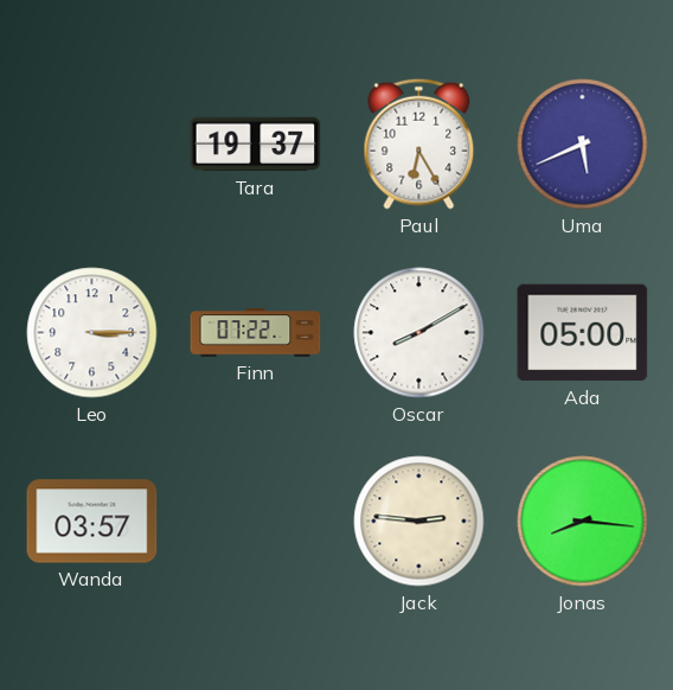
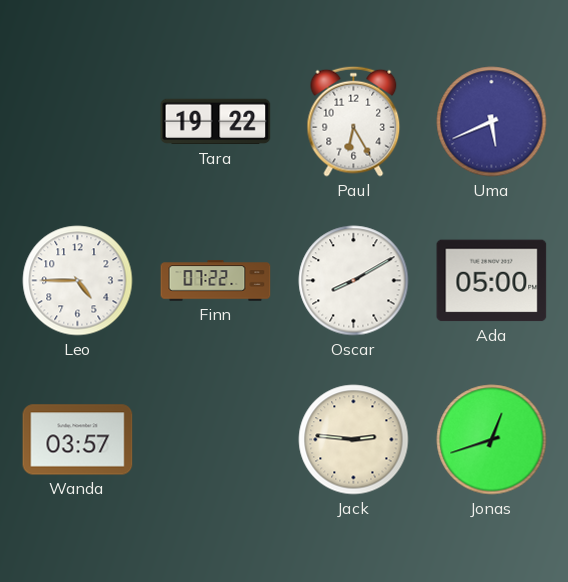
Tara: 19:37 -> 19:22
Leo: 3:15 -> 4:45
Jonas: 8:16 -> 12:42
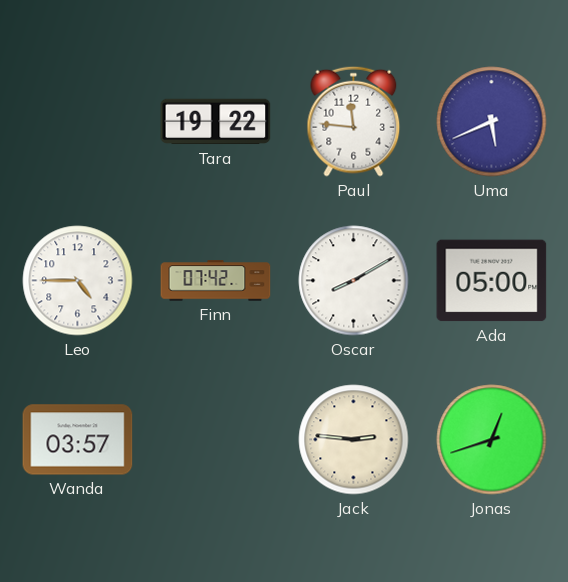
Paul: 6:25 -> 11:46
Finn: 07:22 -> 07:42
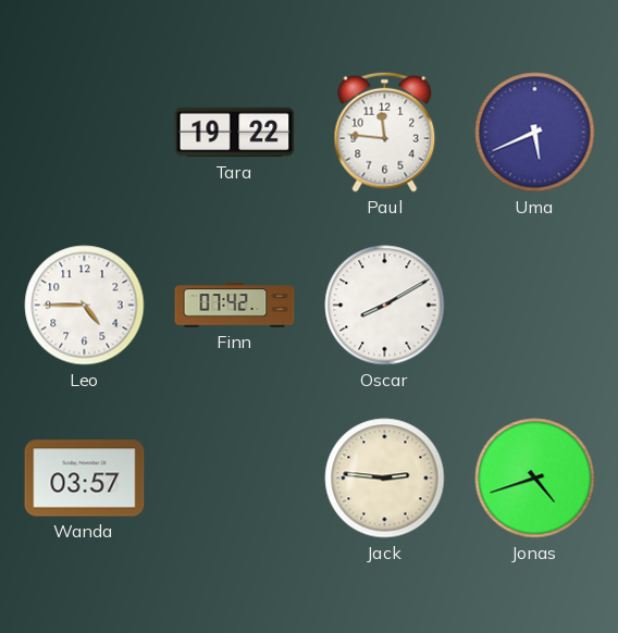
Ada: 05:00 -> none
Jonas: 12:42 -> 4:42
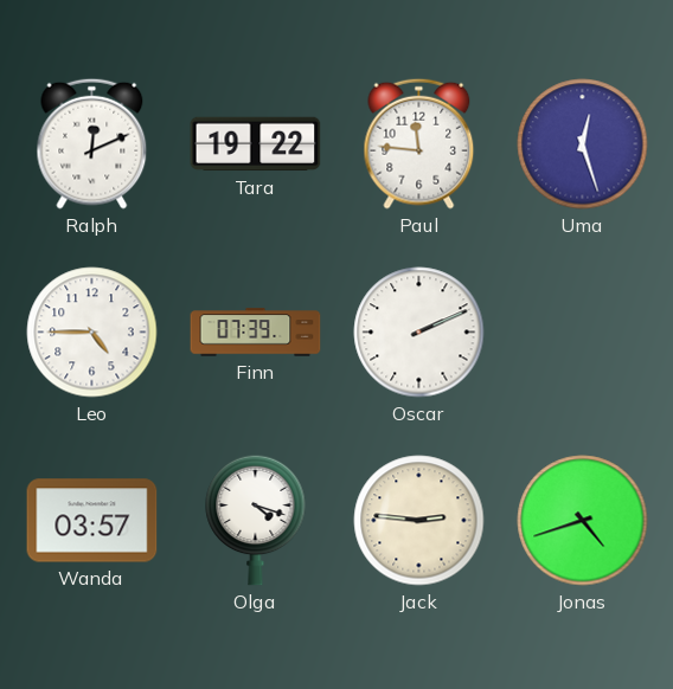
Ralph: none -> 12:11
Uma: 5:41 -> 12:27
Finn: 07:42 -> 07:39
Oscar: 8:10 -> 2:11
Olga: none -> 4:18
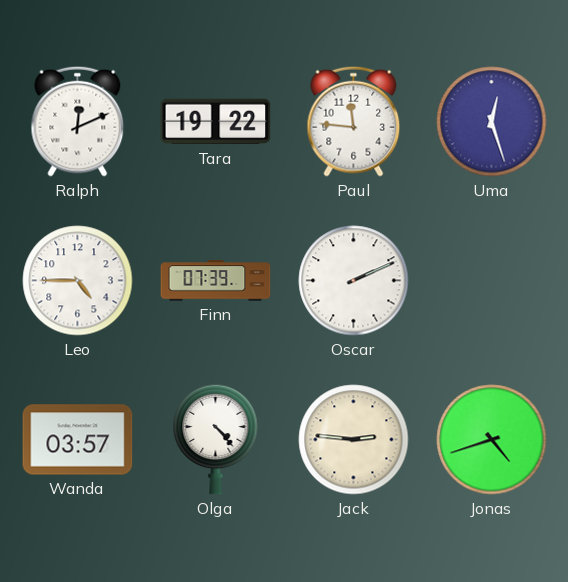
Olga: 4:18 -> 4:23
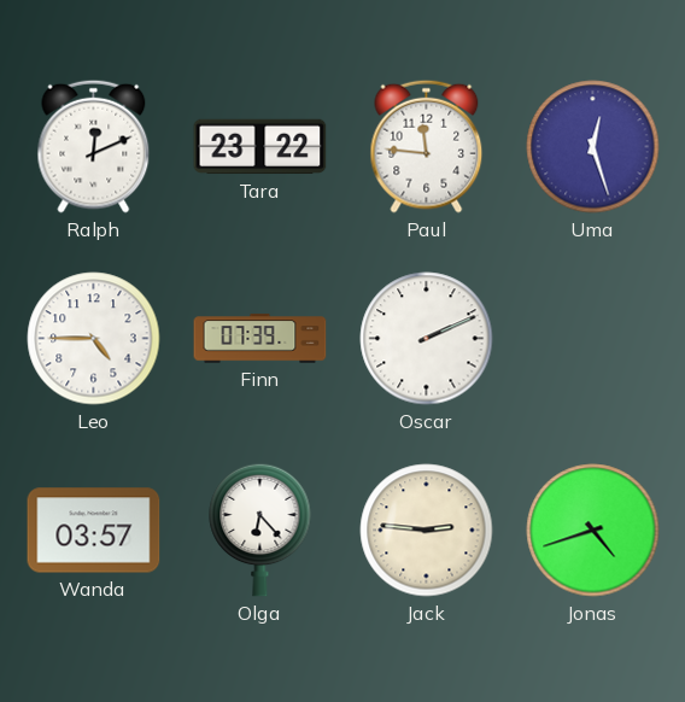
Tara: 19:22 -> 23:22
Olga: 4:23 -> 6:23
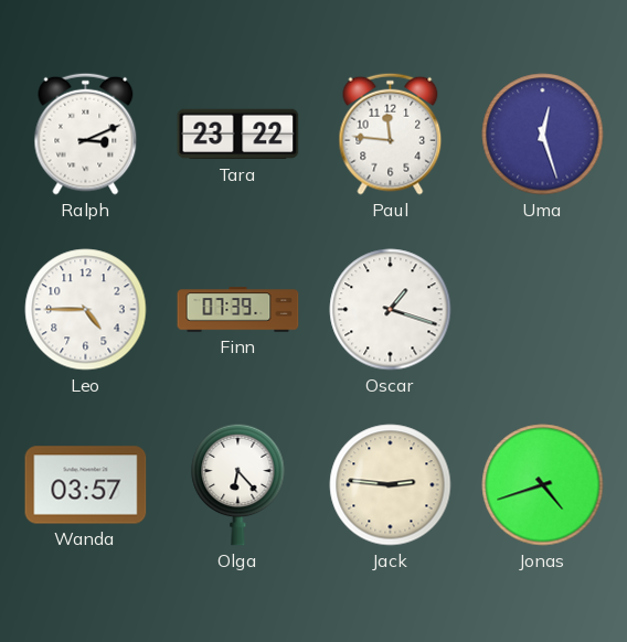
Ralph: 12:11 -> 3:11
Oscar: 2:11 -> 1:18
